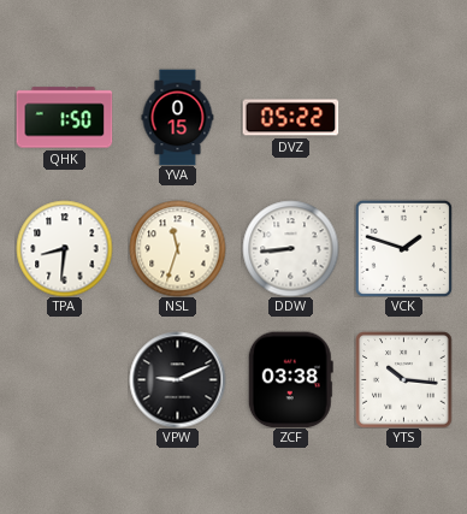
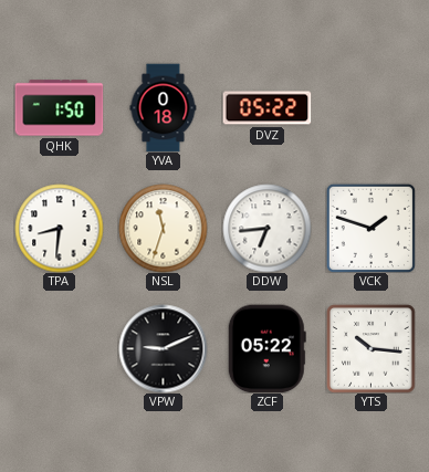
YVA: 0:15 -> 0:18
DDW: 8:44 -> 6:44
ZCF: 03:38 -> 05:22
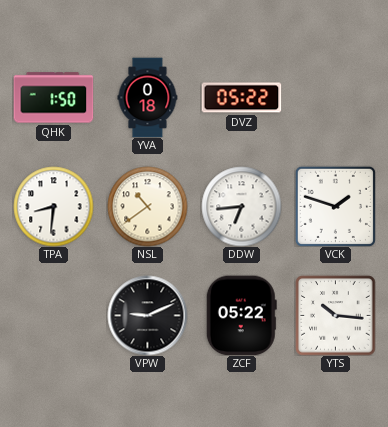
NSL: 11:33 -> 10:39
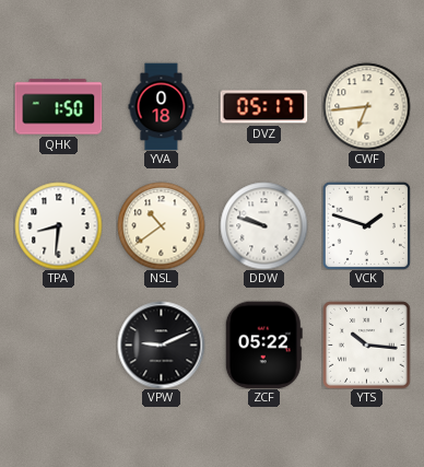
DVZ: 05:22 -> 05:17
CWF: none -> 6:44
DDW: 6:44 -> 9:48
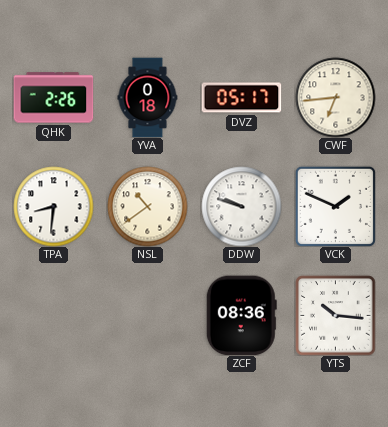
QHK: 1:50 -> 2:26
VCK: 1:48 -> 1:49
VPW: 9:11 -> none
ZCF: 05:22 -> 08:36
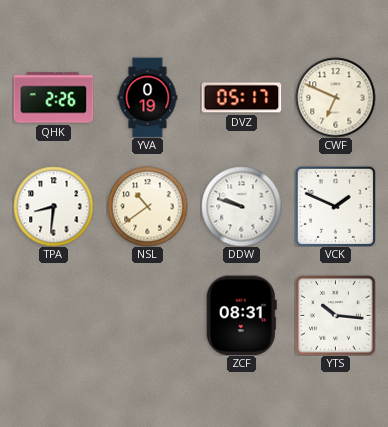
YVA: 0:18 -> 0:19
CWF: 6:44 -> 6:49
ZCF: 08:36 -> 08:31
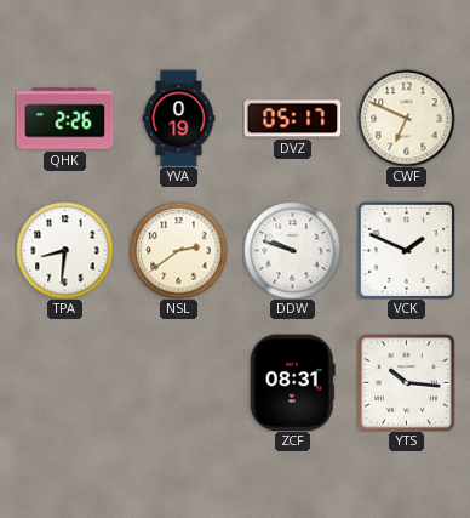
NSL: 10:39 -> 2:39
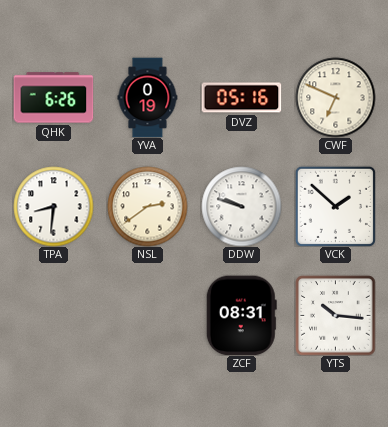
QHK: 2:26 -> 6:26
DVZ: 05:17 -> 05:16
VCK: 1:49 -> 1:52
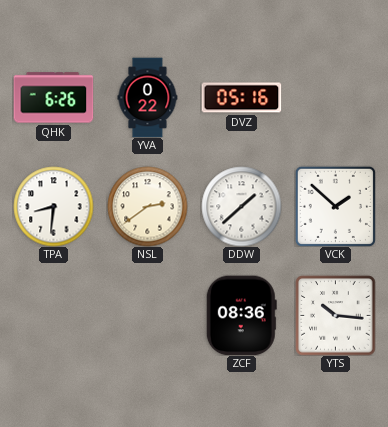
YVA: 0:19 -> 0:22
CWF: 6:49 -> none
DDW: 9:48 -> 1:38
ZCF: 08:31 -> 08:36
